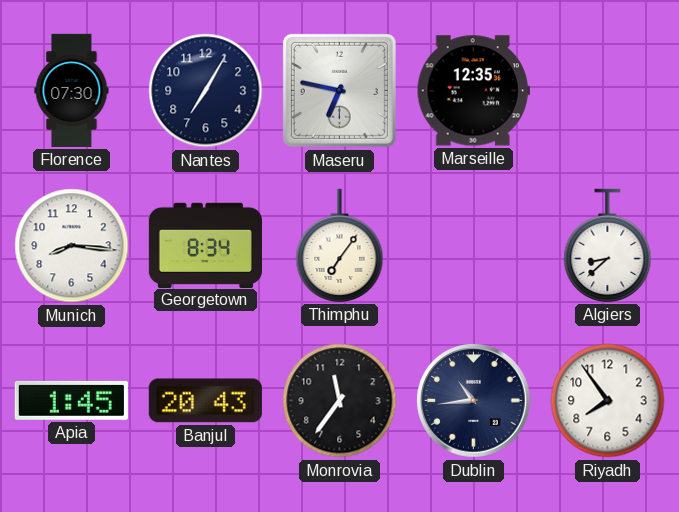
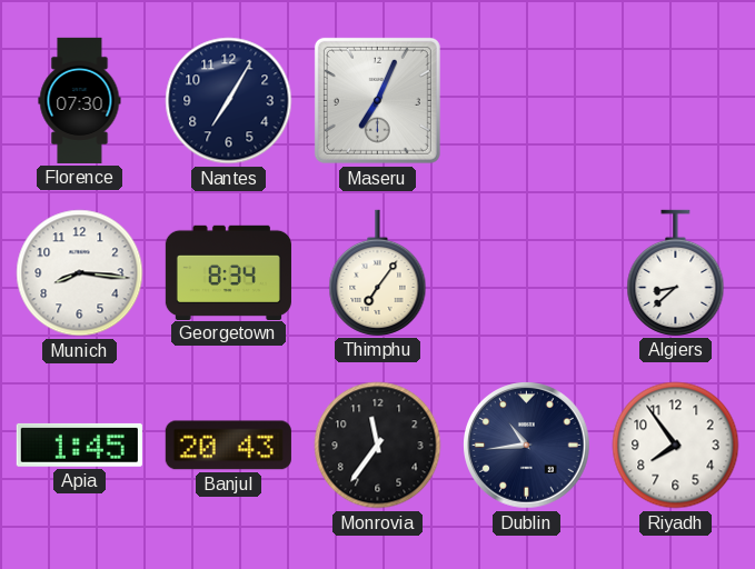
Maseru: 6:47 -> 7:04
Marseille: 12:35 -> none
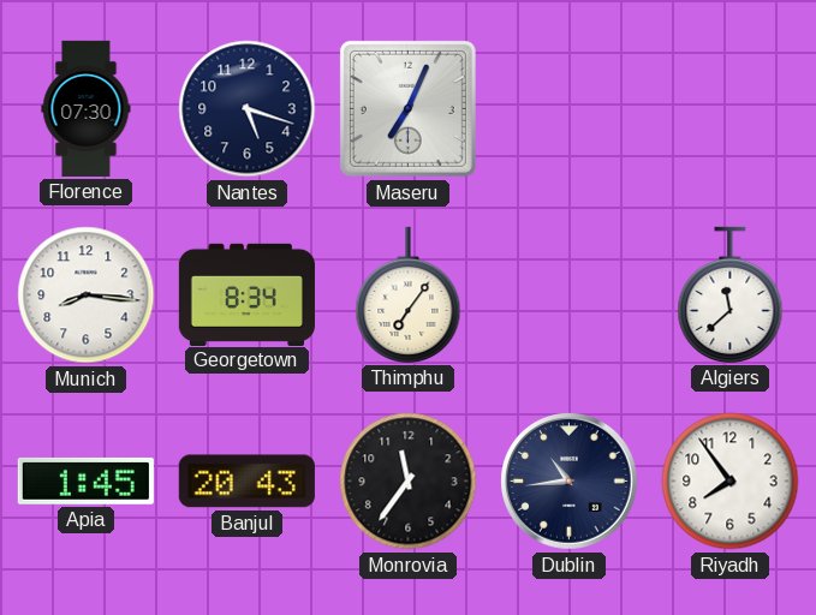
Nantes: 7:05 -> 5:18
Algiers: 8:38 -> 11:38
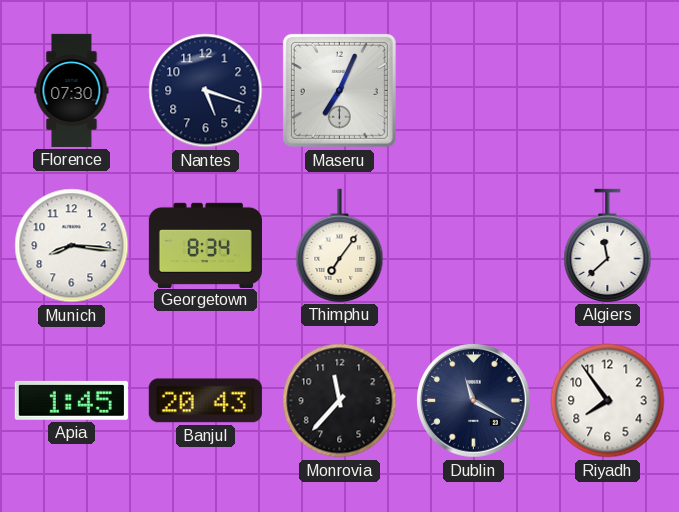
Monrovia: 11:36 -> 11:37
Dublin: 10:44 -> 11:20
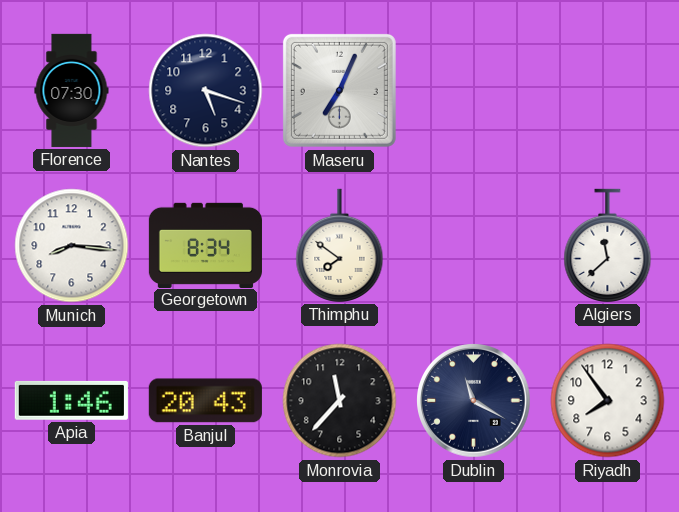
Thimphu: 7:06 -> 7:51
Apia: 1:45 -> 1:46
